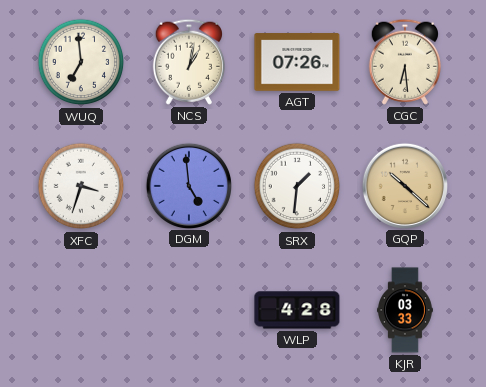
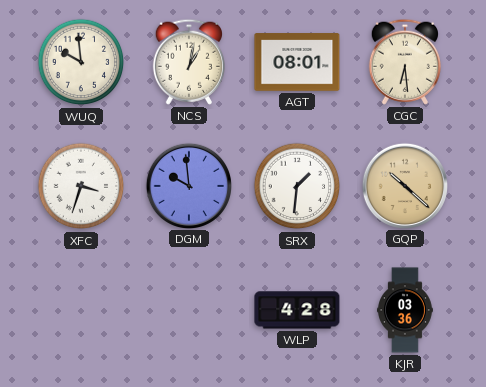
WUQ: 6:59 -> 9:59
AGT: 07:26 -> 08:01
DGM: 4:59 -> 9:59
KJR: 03:33 -> 03:36
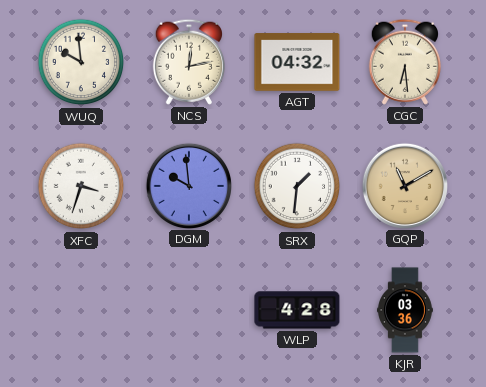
NCS: 1:02 -> 12:13
AGT: 08:01 -> 04:32
GQP: 10:22 -> 11:10
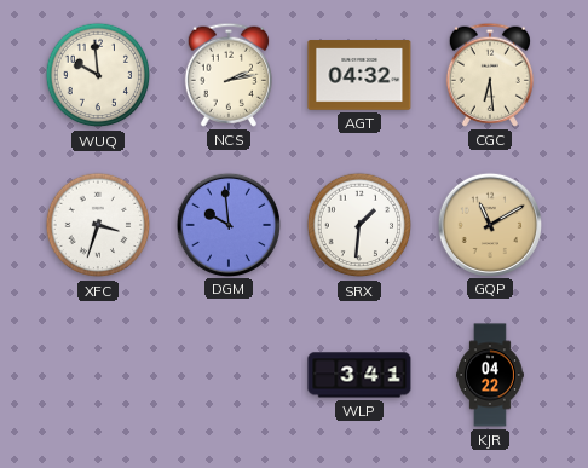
NCS: 12:13 -> 2:13
WLP: 4:28 -> 3:41
KJR: 03:36 -> 04:22
